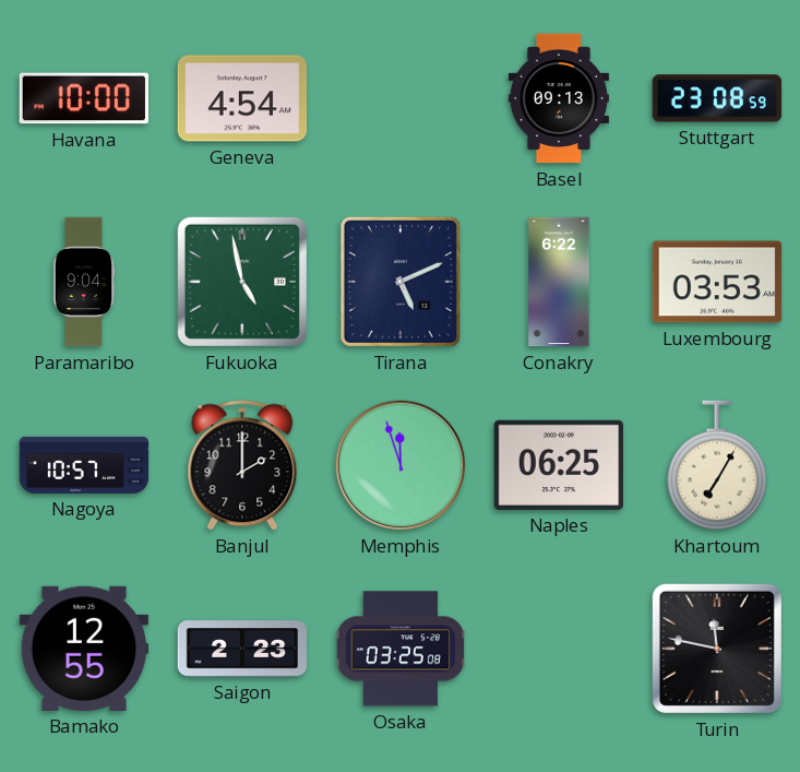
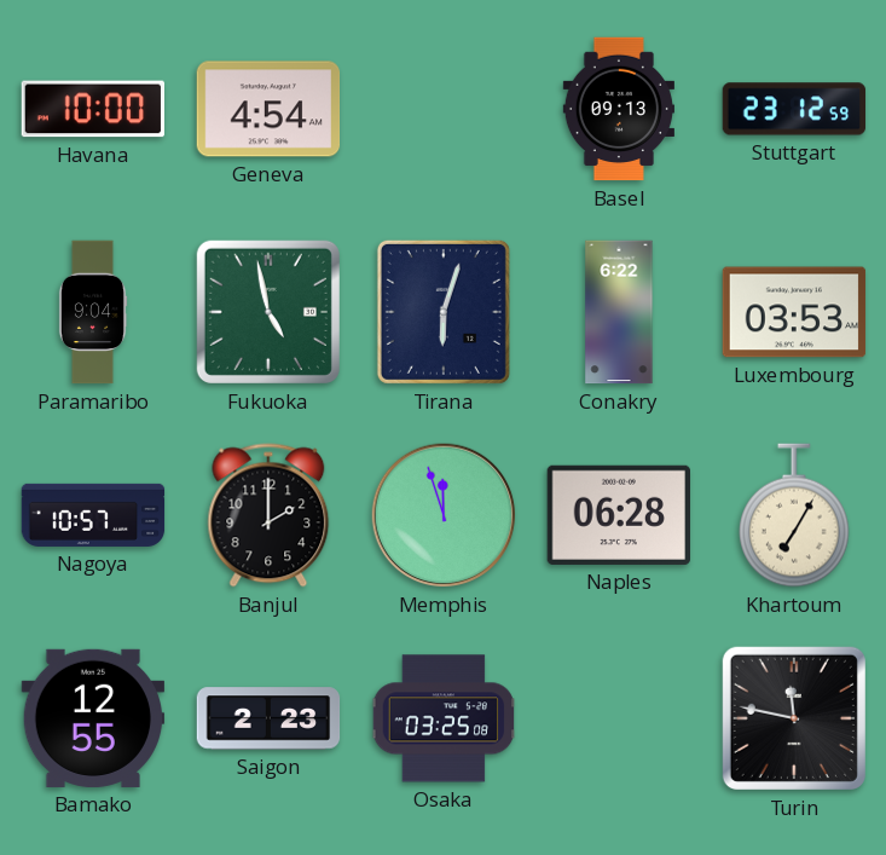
Stuttgart: 23:08 -> 23:12
Tirana: 5:11 -> 6:03
Naples: 06:25 -> 06:28
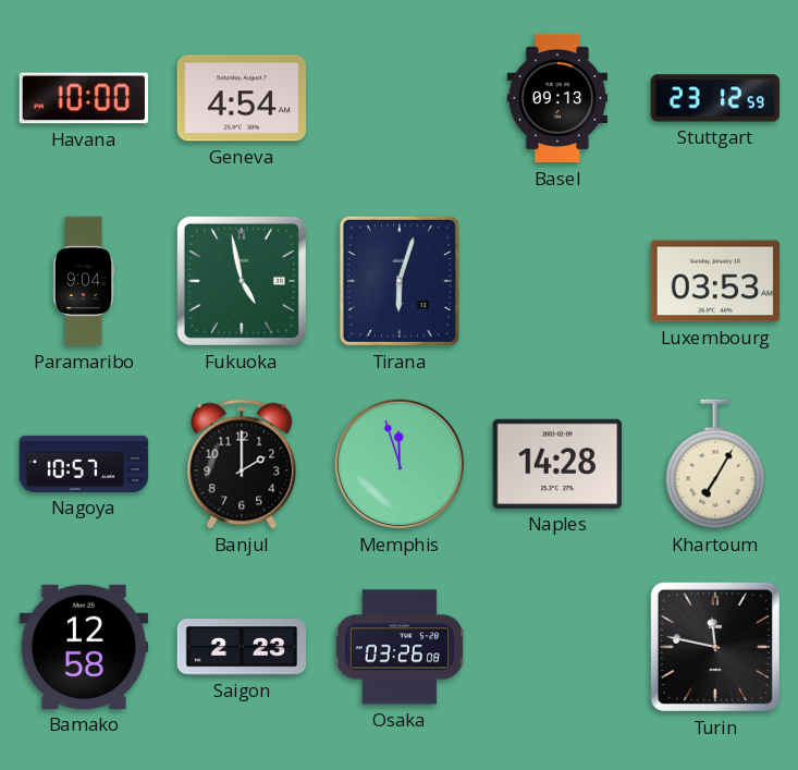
Conakry: 6:22 -> none
Naples: 06:28 -> 14:28
Bamako: 12:55 -> 12:58
Osaka: 03:25 -> 03:26
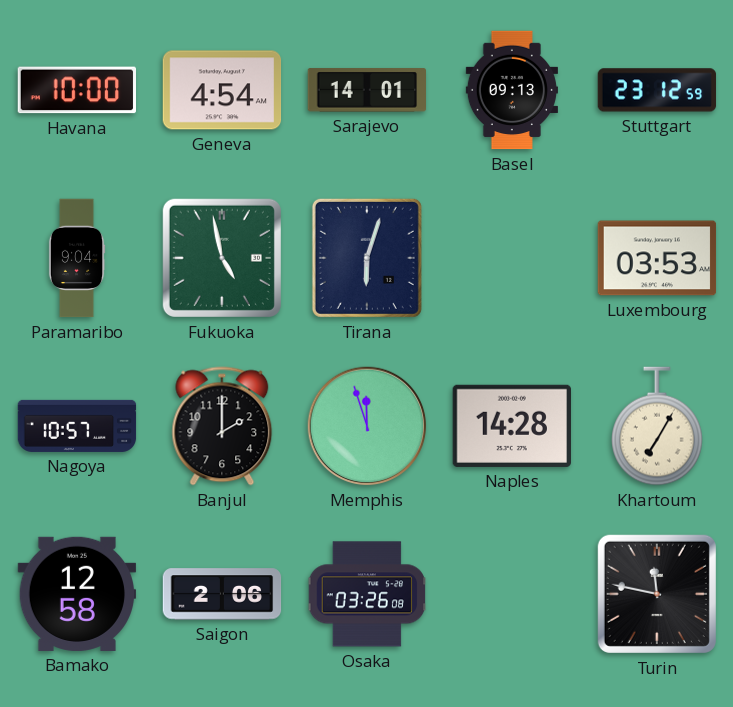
Sarajevo: none -> 14:01
Saigon: 2:23 -> 2:06
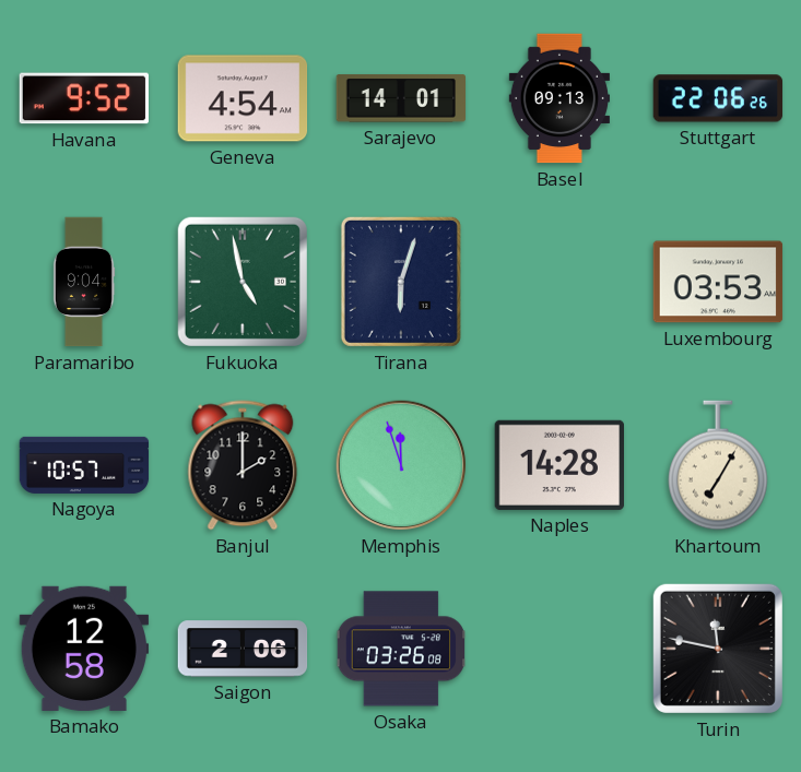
Havana: 10:00 -> 9:52
Stuttgart: 23:12 -> 22:06
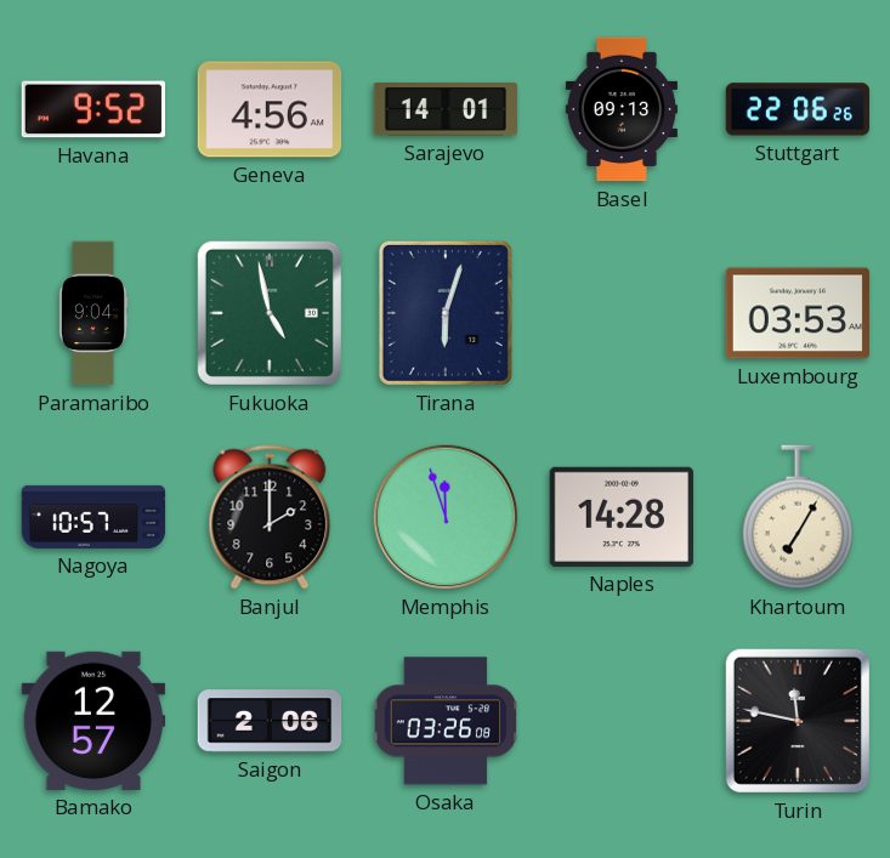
Geneva: 4:54 -> 4:56
Bamako: 12:58 -> 12:57
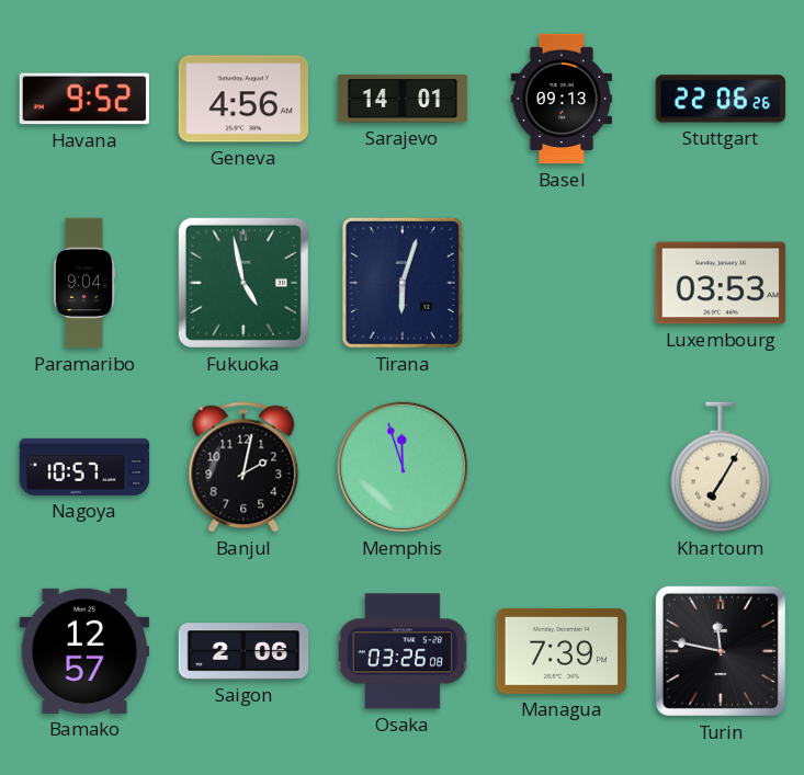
Banjul: 2:00 -> 2:02
Naples: 14:28 -> none
Managua: none -> 7:39
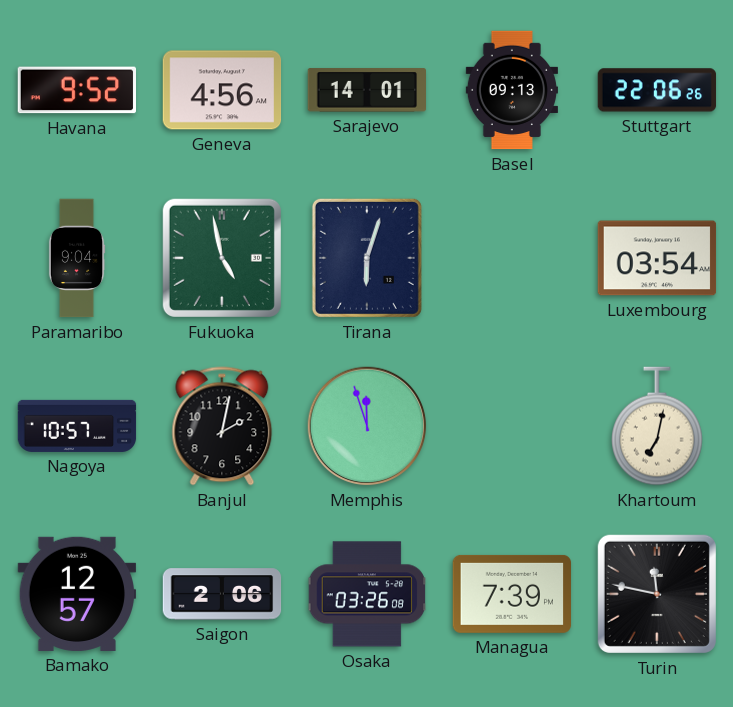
Luxembourg: 03:53 -> 03:54
Khartoum: 7:05 -> 7:02
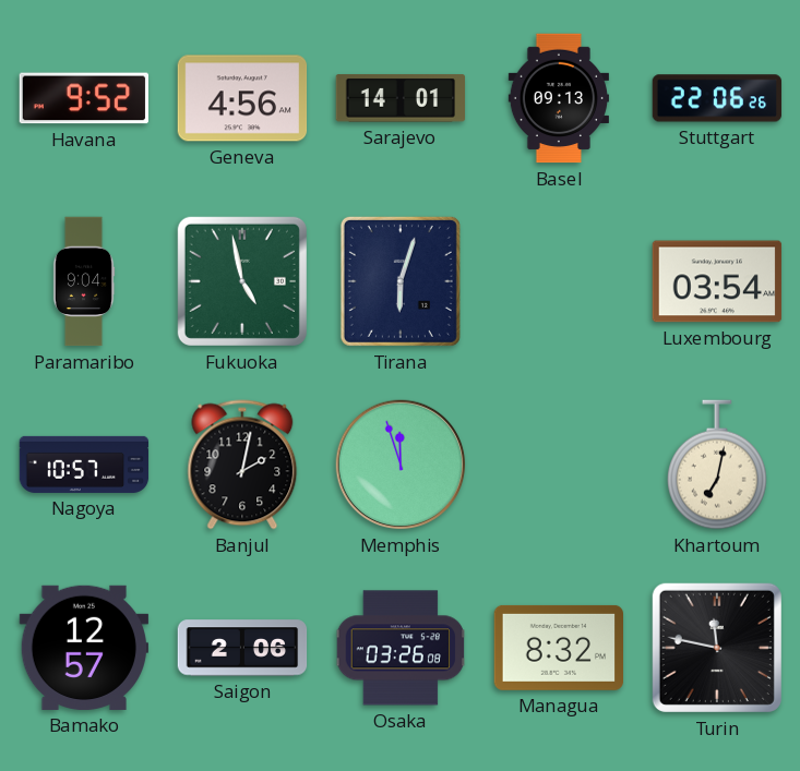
Managua: 7:39 -> 8:32
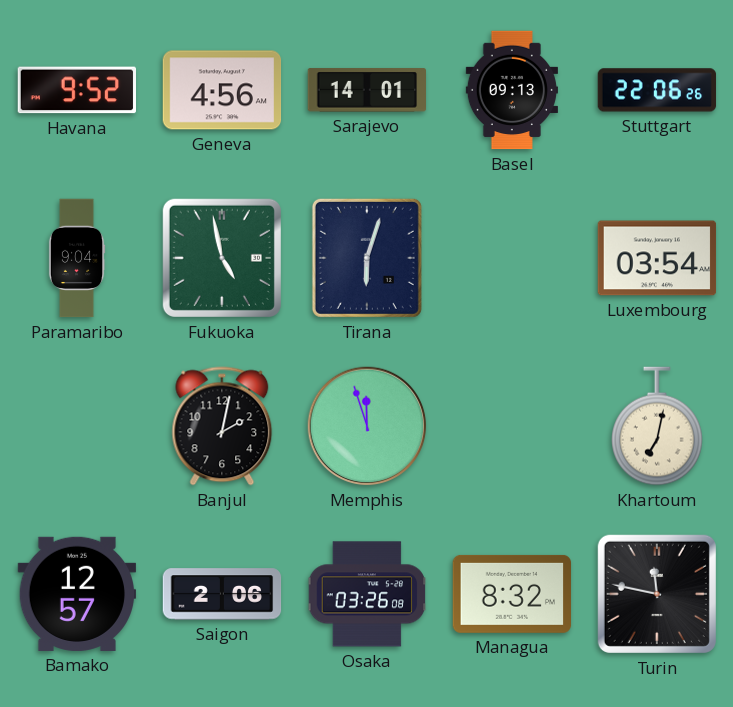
Nagoya: 10:57 -> none
